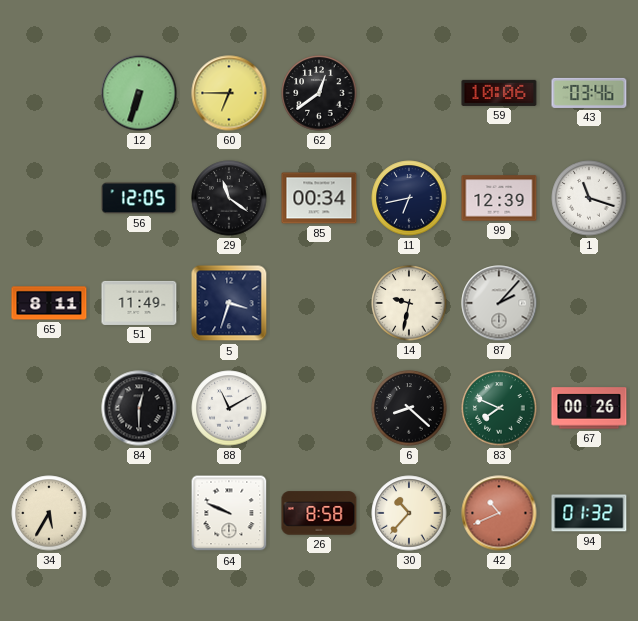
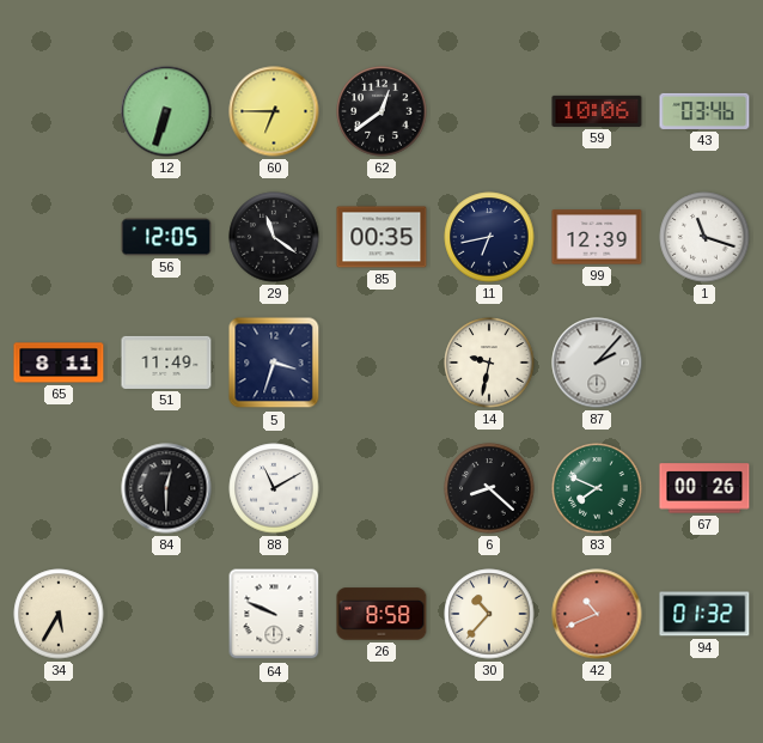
85: 00:34 -> 00:35
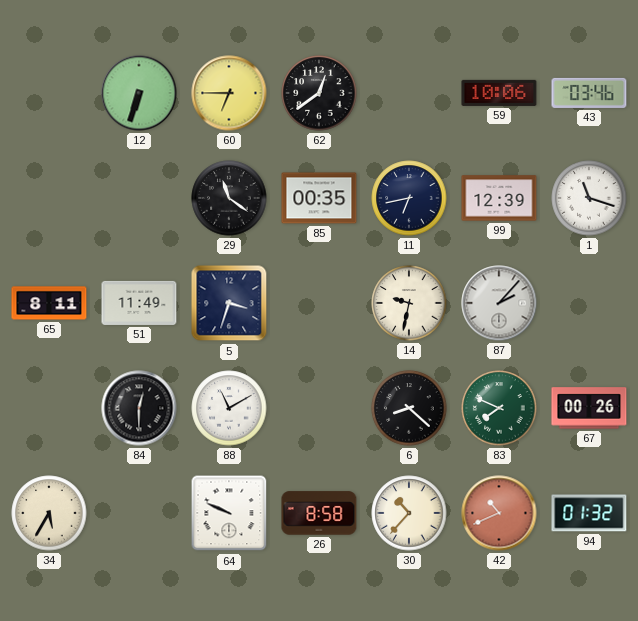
56: 12:05 -> none
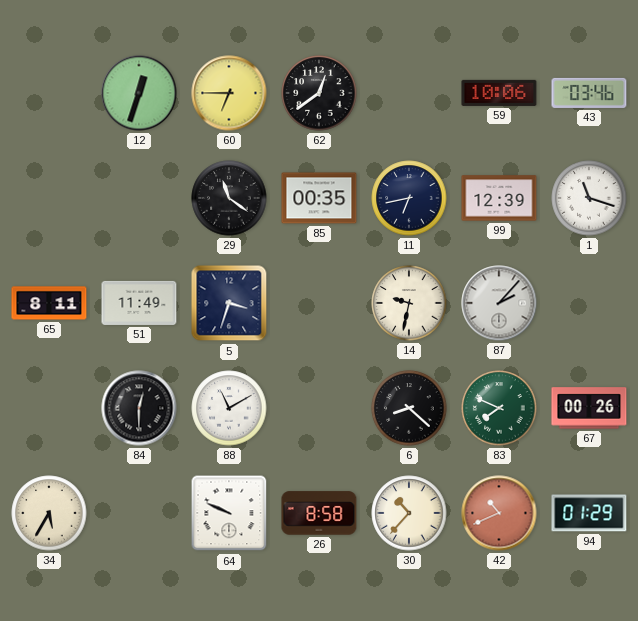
12: 6:33 -> 12:33
94: 01:32 -> 01:29
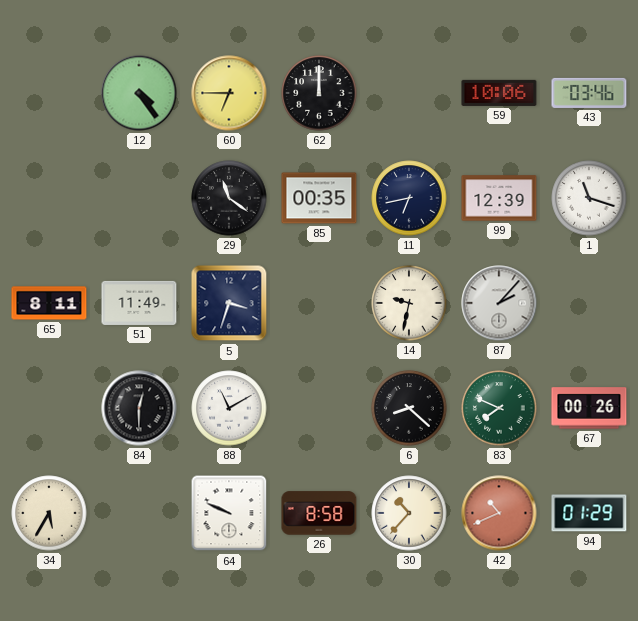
12: 12:33 -> 4:24
62: 12:39 -> 12:00
